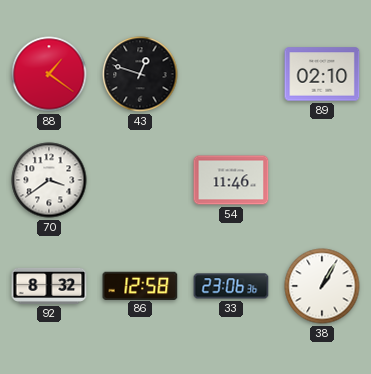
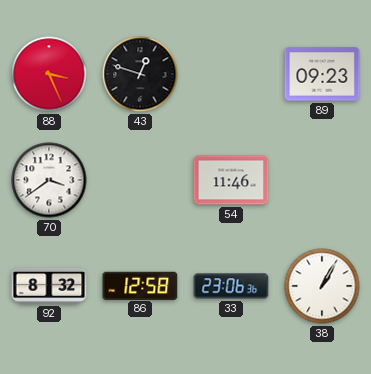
88: 1:21 -> 3:26
89: 02:10 -> 09:23
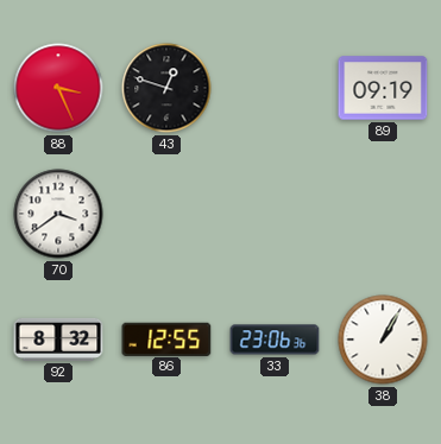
89: 09:23 -> 09:19
54: 11:46 -> none
86: 12:58 -> 12:55
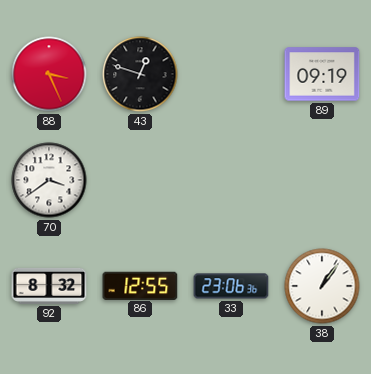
38: 1:05 -> 1:06
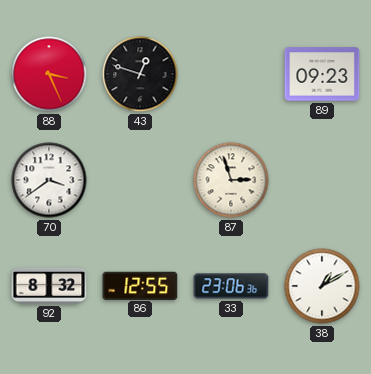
89: 09:19 -> 09:23
87: none -> 2:57
38: 1:06 -> 1:10
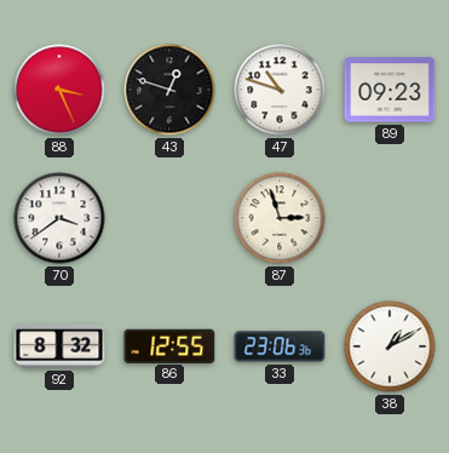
47: none -> 10:48
